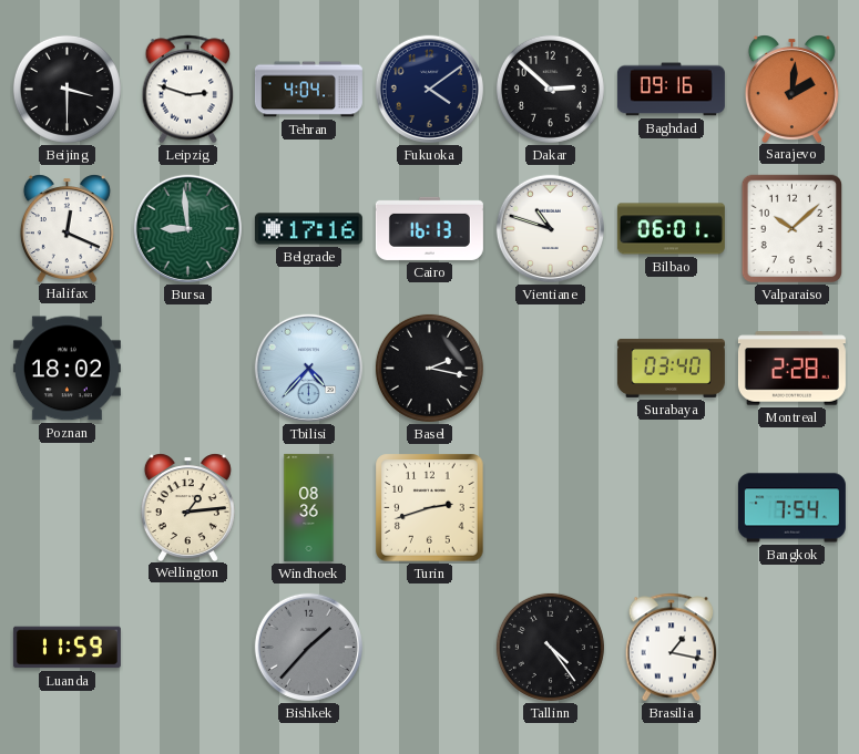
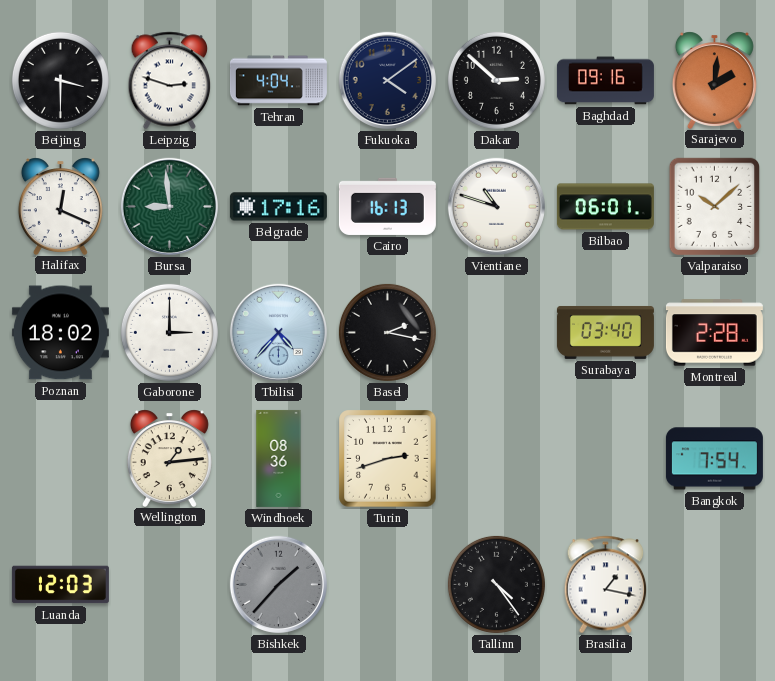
Gaborone: none -> 3:00
Luanda: 11:59 -> 12:03
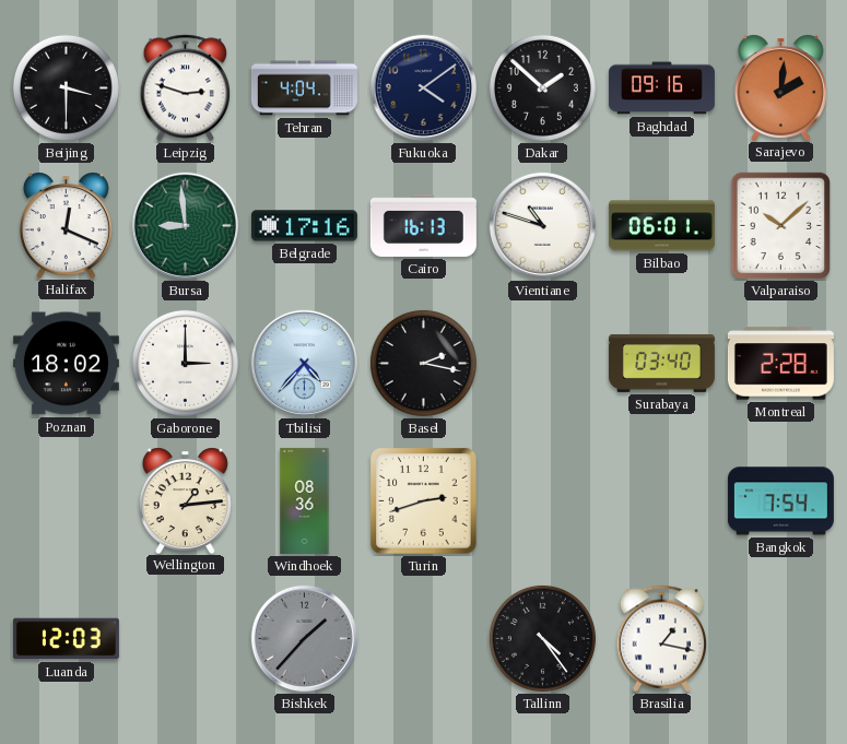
Dakar: 2:52 -> 1:52
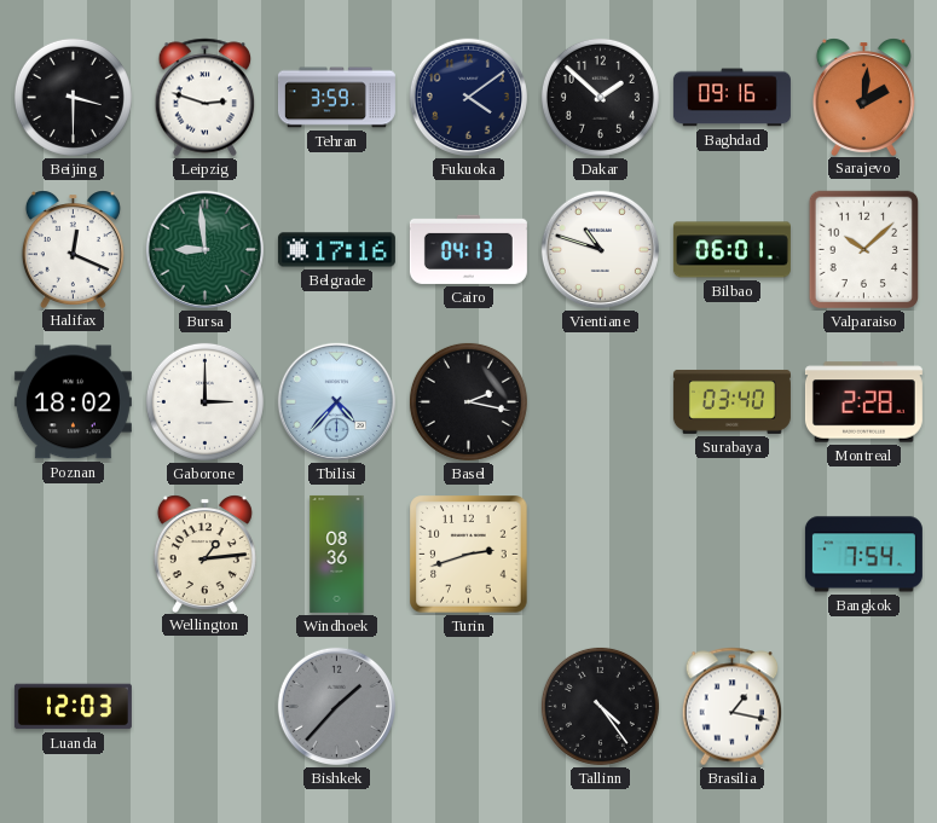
Tehran: 4:04 -> 3:59
Cairo: 16:13 -> 04:13
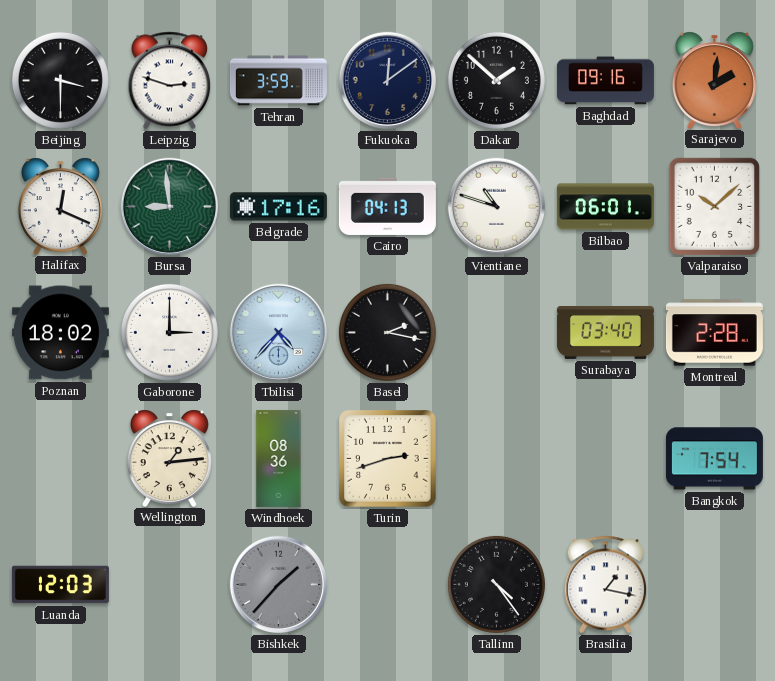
Fukuoka: 4:09 -> 12:09
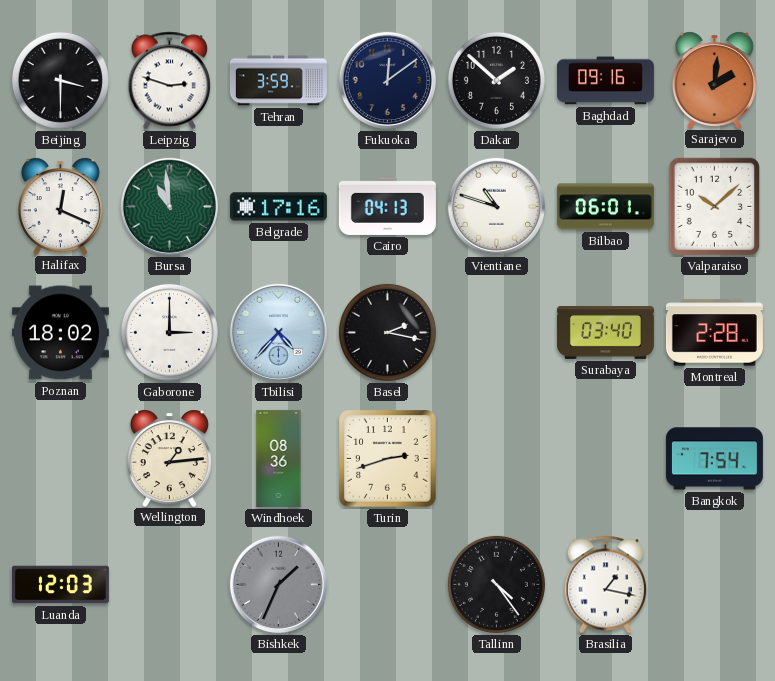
Bursa: 8:59 -> 10:59
Bishkek: 1:37 -> 1:34
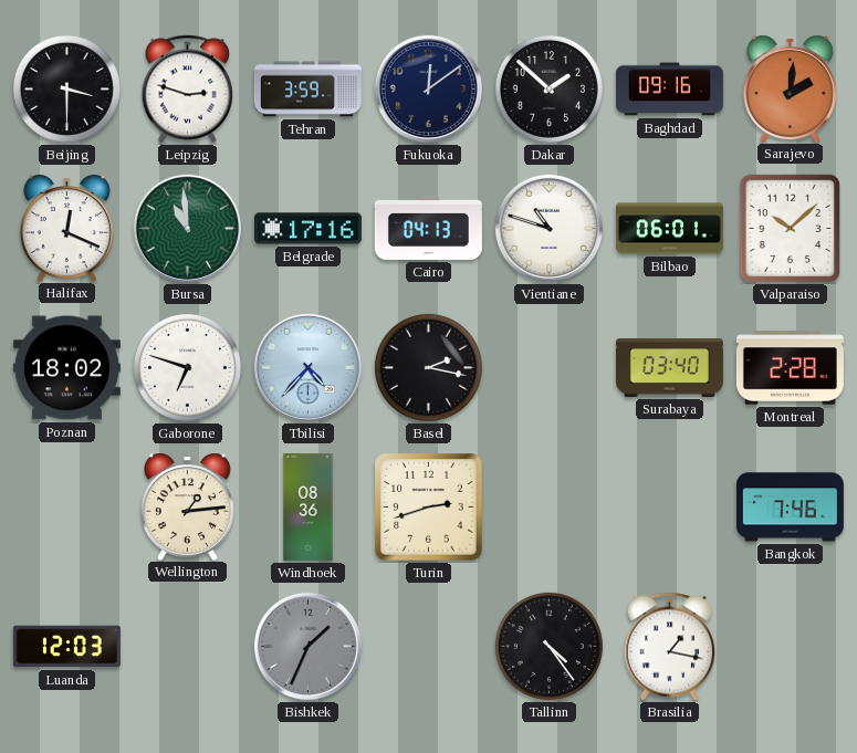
Gaborone: 3:00 -> 6:48
Bangkok: 7:54 -> 7:46
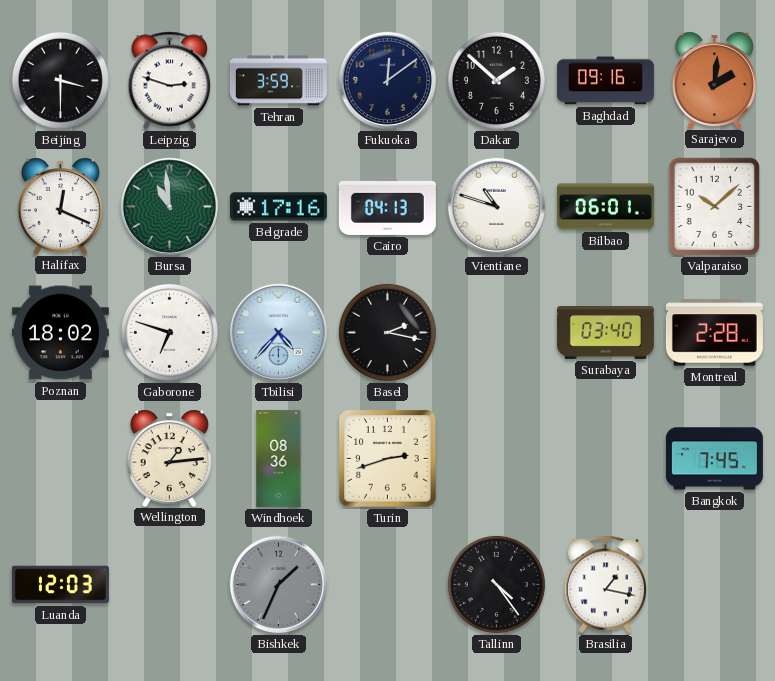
Bangkok: 7:46 -> 7:45
